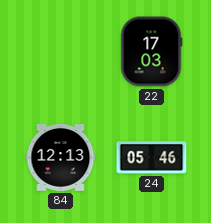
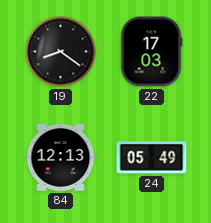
19: none -> 8:21
24: 05:46 -> 05:49
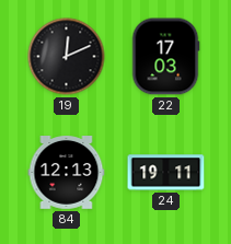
19: 8:21 -> 12:11
24: 05:49 -> 19:11
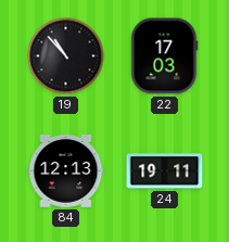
19: 12:11 -> 10:53
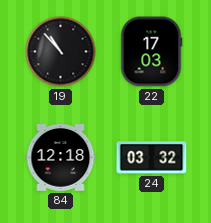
84: 12:13 -> 12:18
24: 19:11 -> 03:32
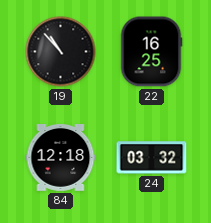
22: 17:03 -> 16:25
